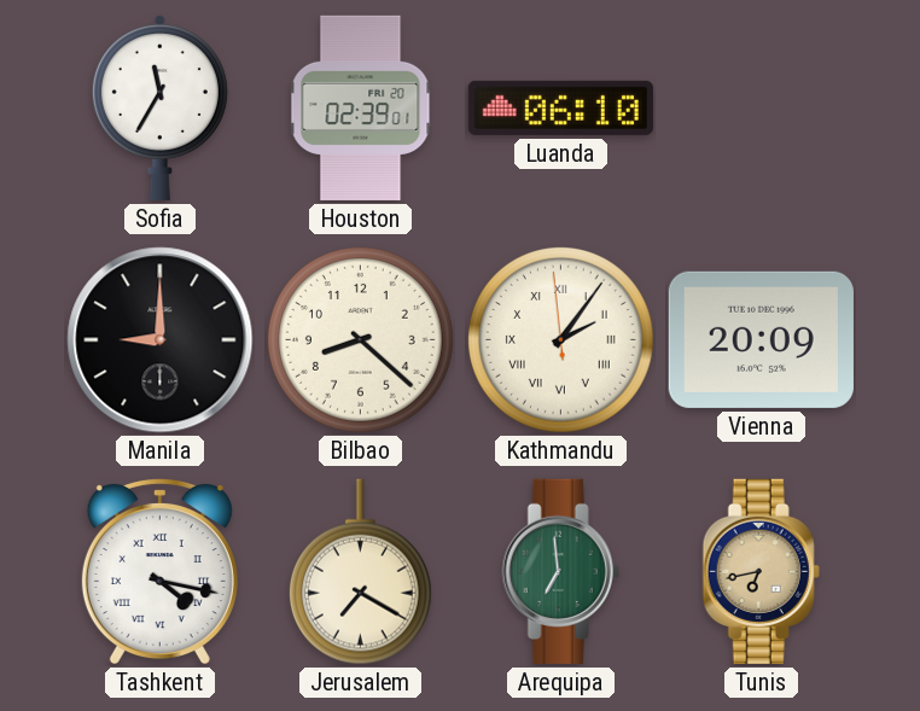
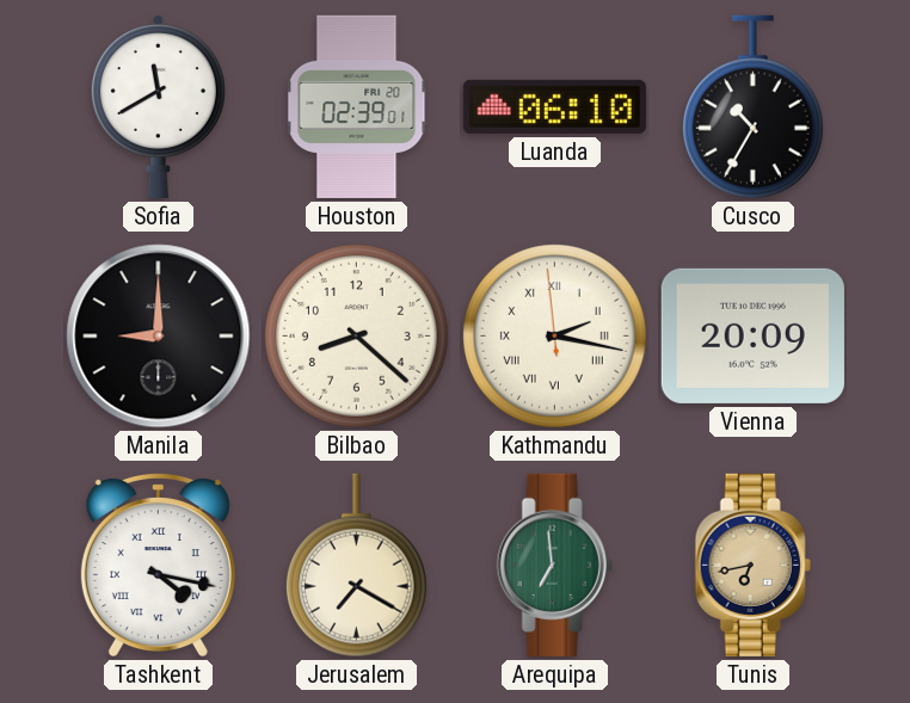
Sofia: 11:35 -> 11:40
Cusco: none -> 10:35
Kathmandu: 2:05 -> 2:16
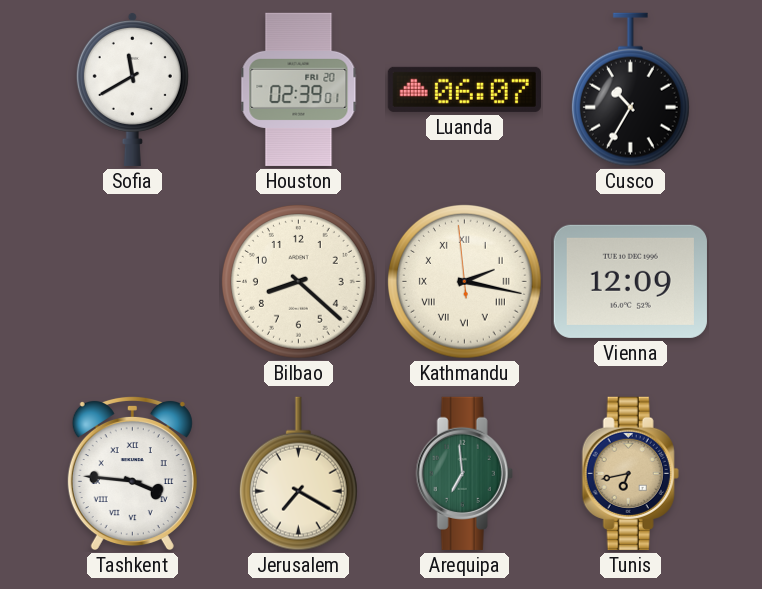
Luanda: 06:10 -> 06:07
Manila: 9:00 -> none
Vienna: 20:09 -> 12:09
Tashkent: 4:17 -> 3:46
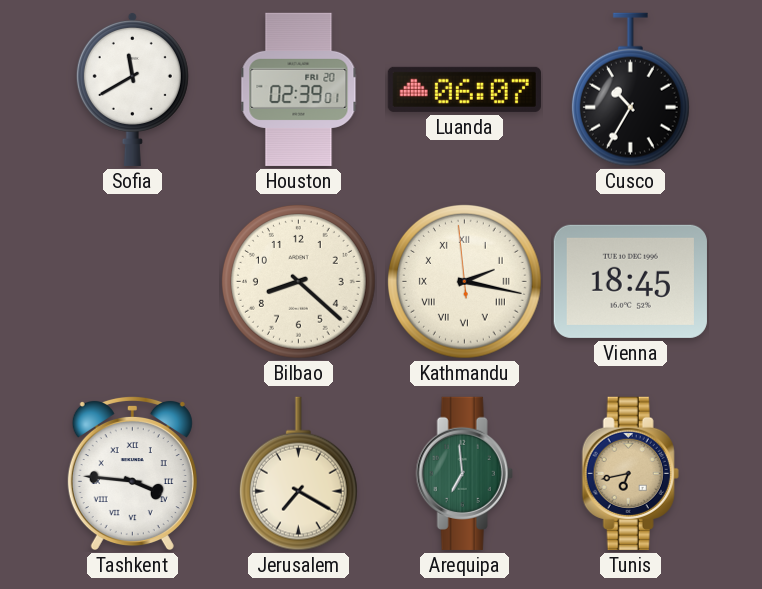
Vienna: 12:09 -> 18:45
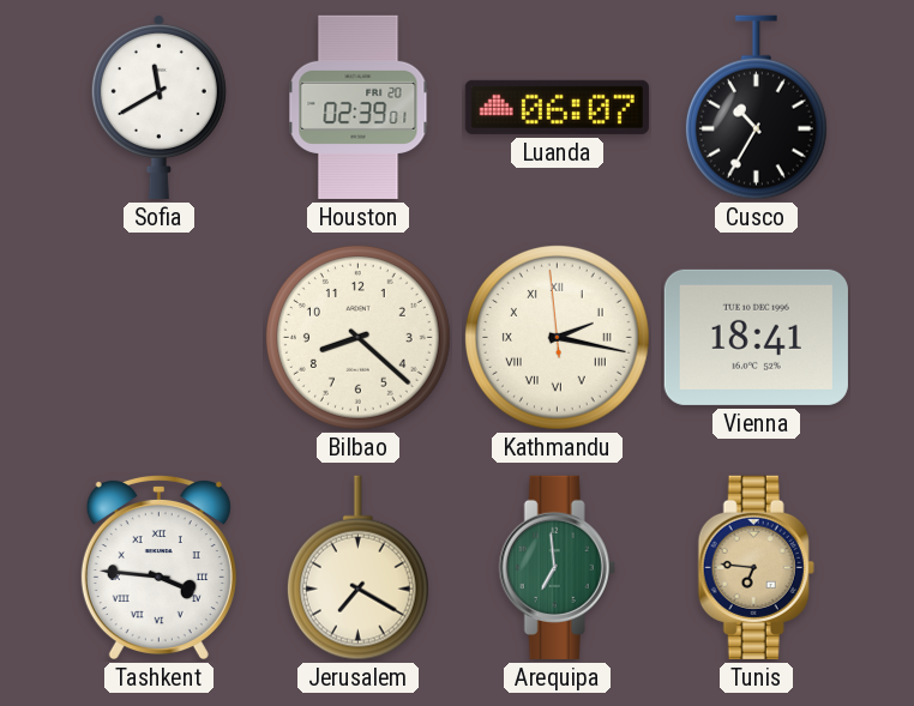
Vienna: 18:45 -> 18:41
Tunis: 6:43 -> 6:46
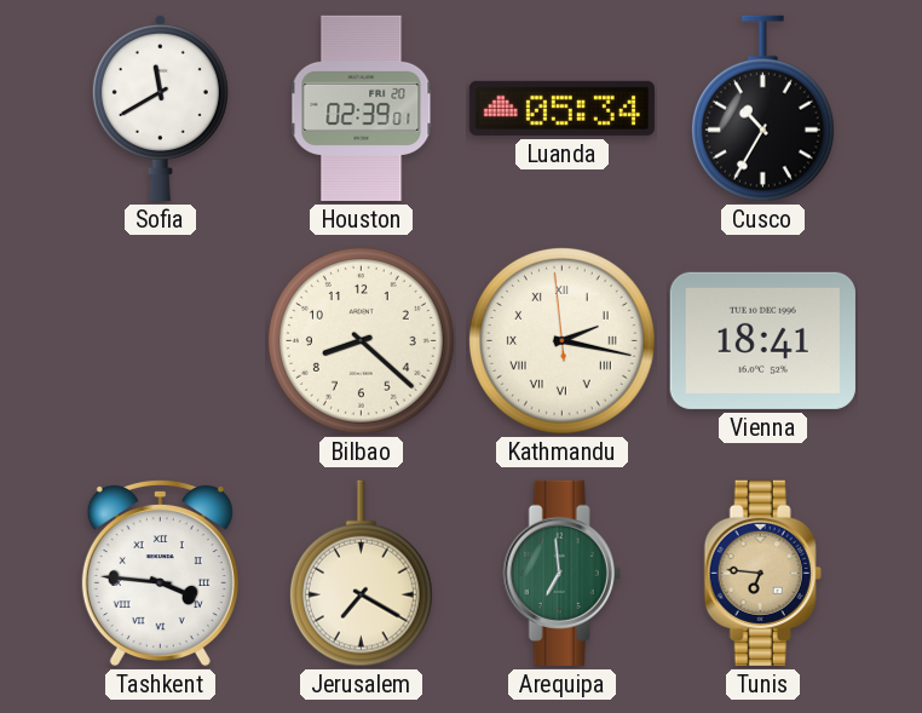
Luanda: 06:07 -> 05:34
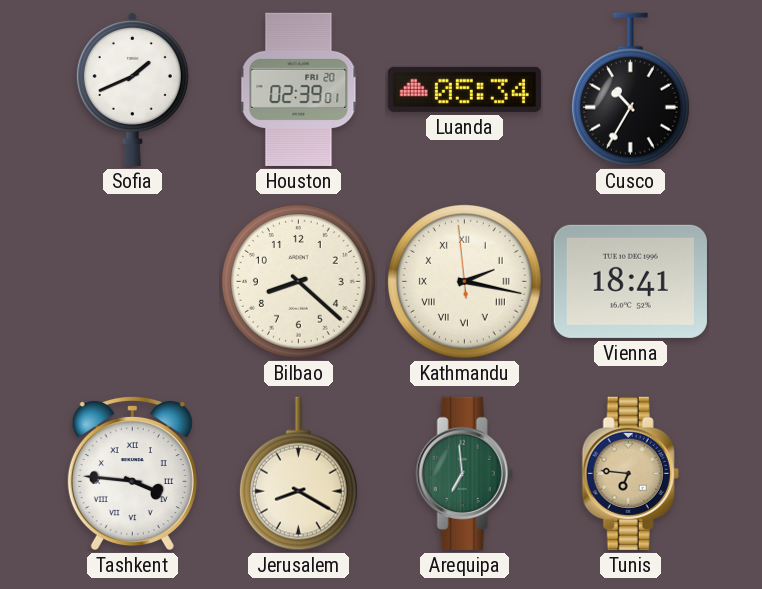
Sofia: 11:40 -> 1:41
Jerusalem: 7:20 -> 8:20
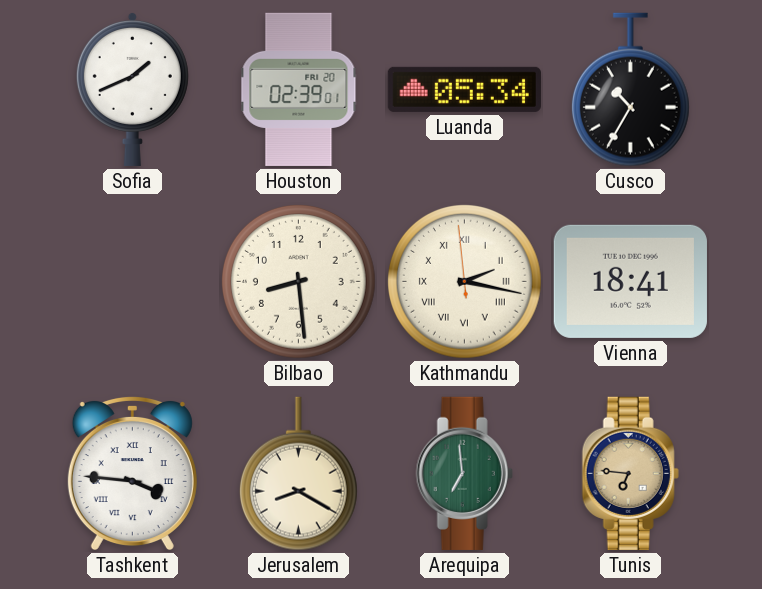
Bilbao: 8:22 -> 8:29
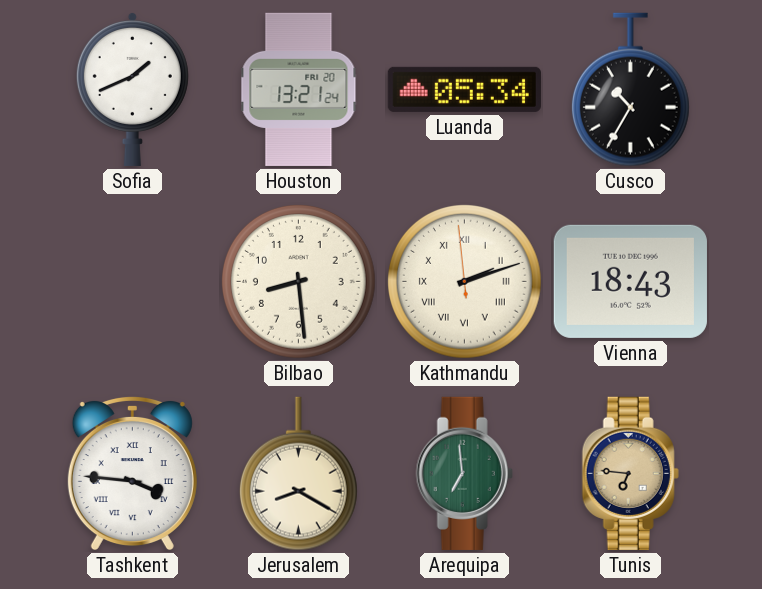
Houston: 02:39 -> 13:21
Kathmandu: 2:16 -> 2:11
Vienna: 18:41 -> 18:43
